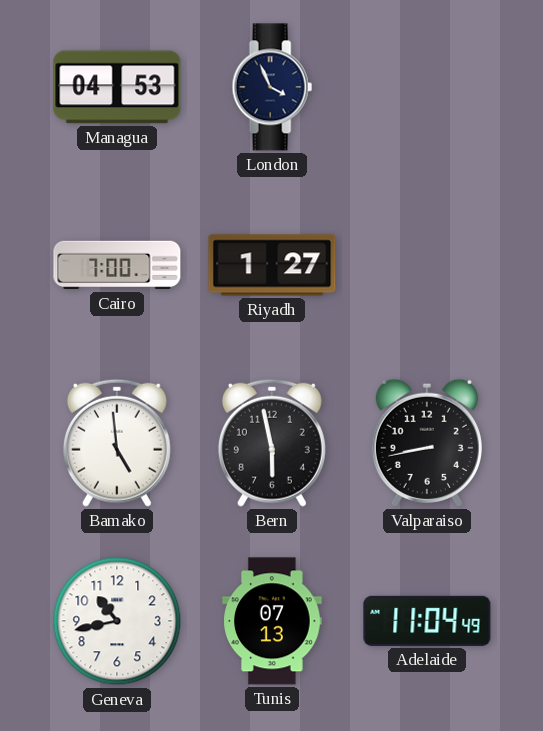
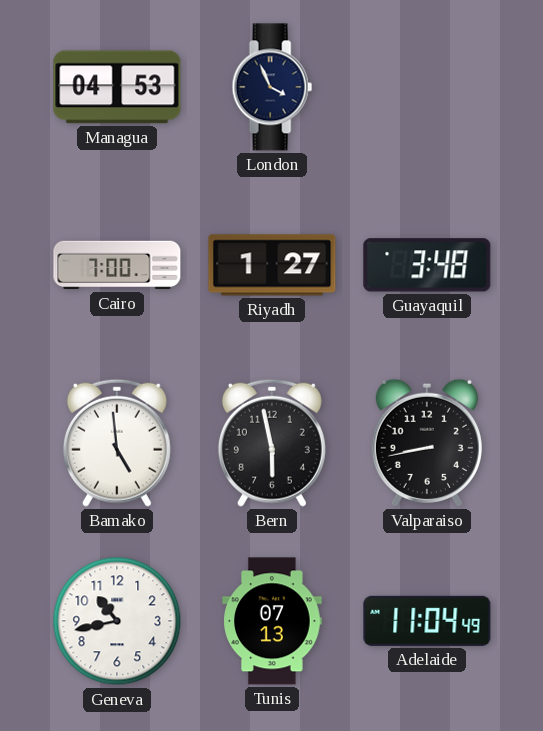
Guayaquil: none -> 3:48
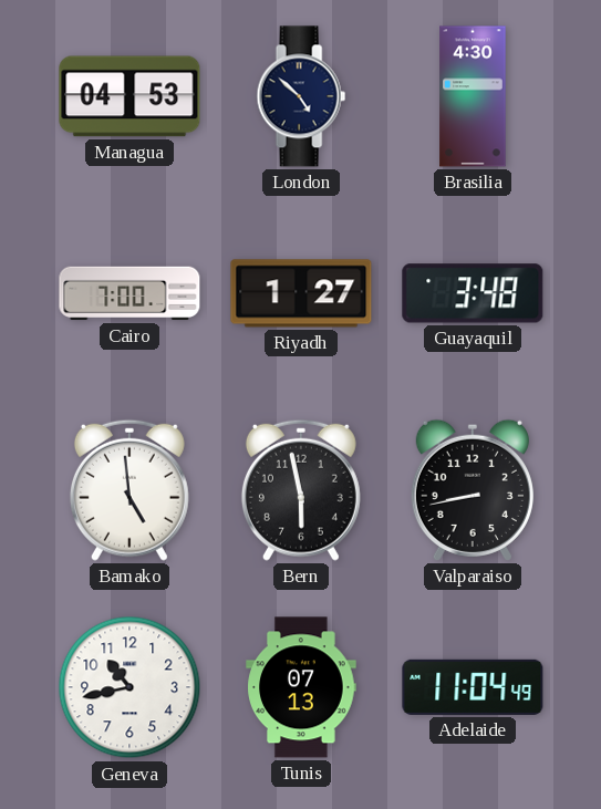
London: 3:56 -> 4:52
Brasilia: none -> 4:30
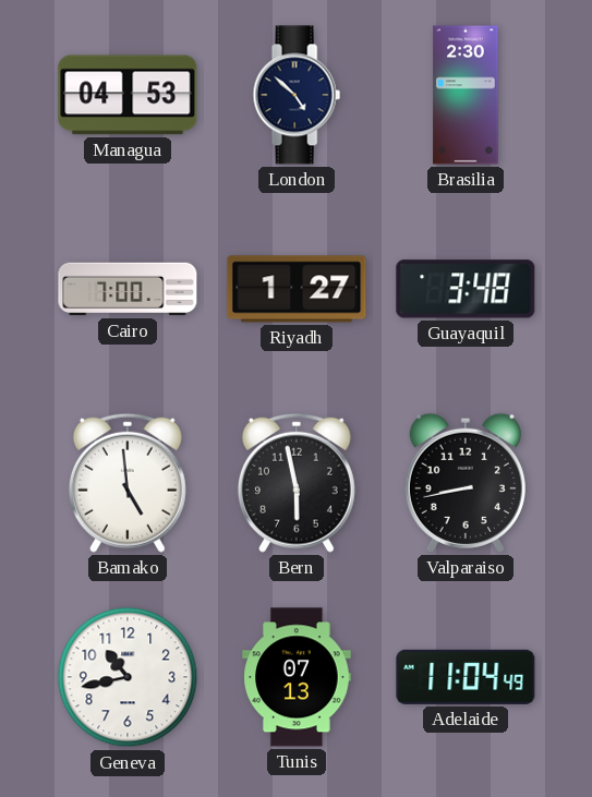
Brasilia: 4:30 -> 2:30
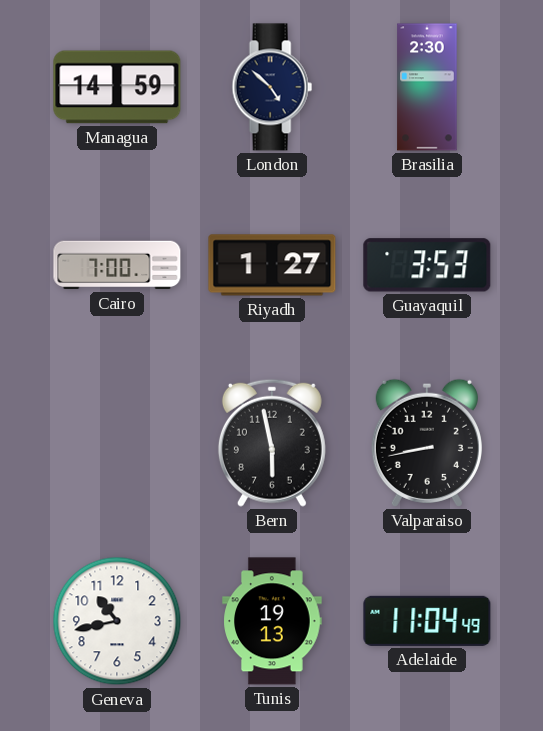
Managua: 04:53 -> 14:59
Guayaquil: 3:48 -> 3:53
Bamako: 4:59 -> none
Tunis: 07:13 -> 19:13
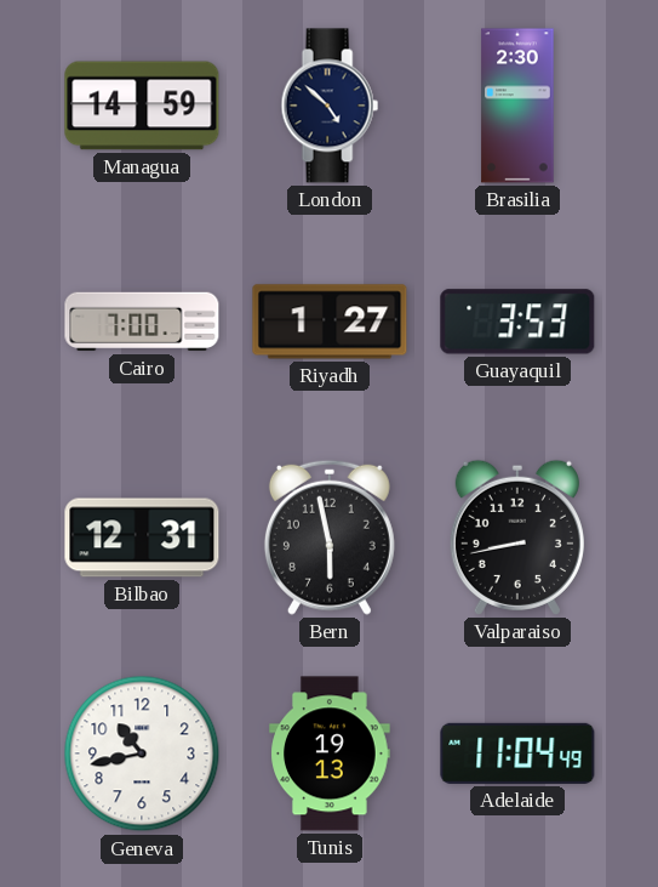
Bilbao: none -> 12:31
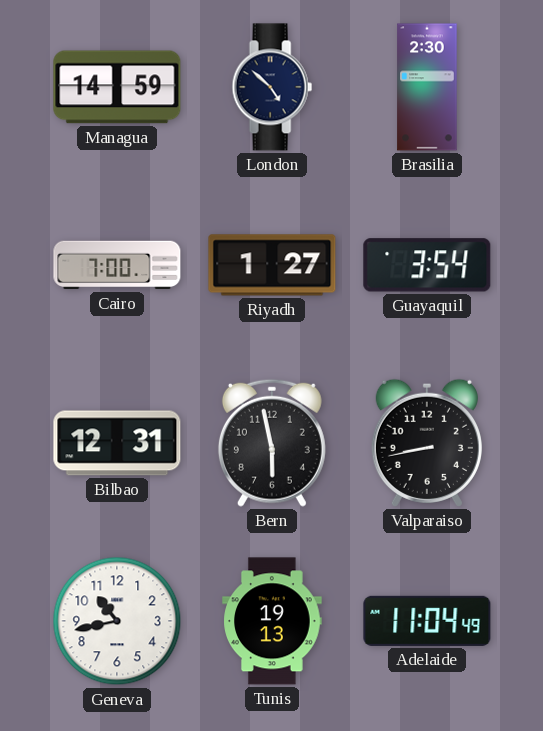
Guayaquil: 3:53 -> 3:54
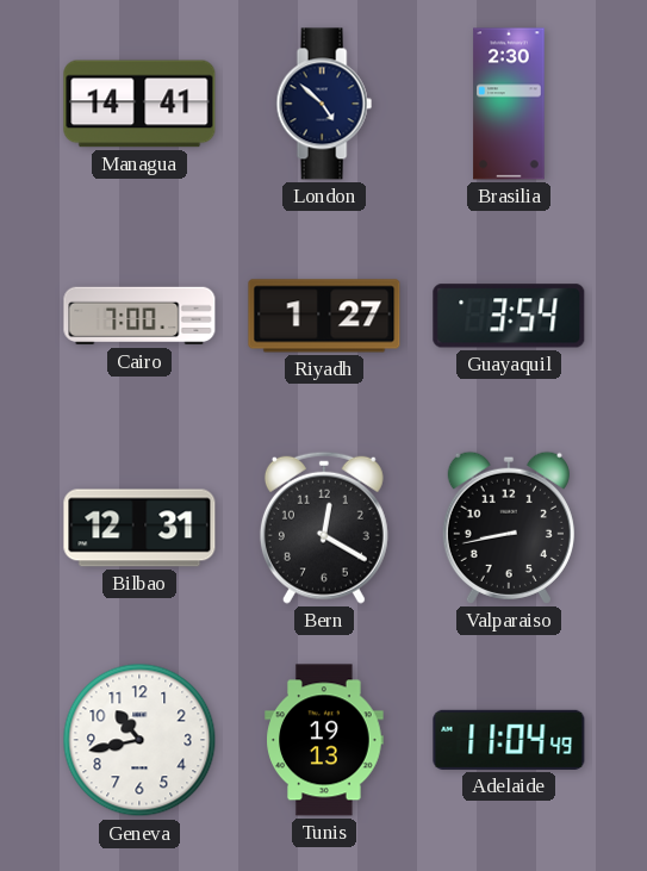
Managua: 14:59 -> 14:41
Bern: 5:58 -> 12:20
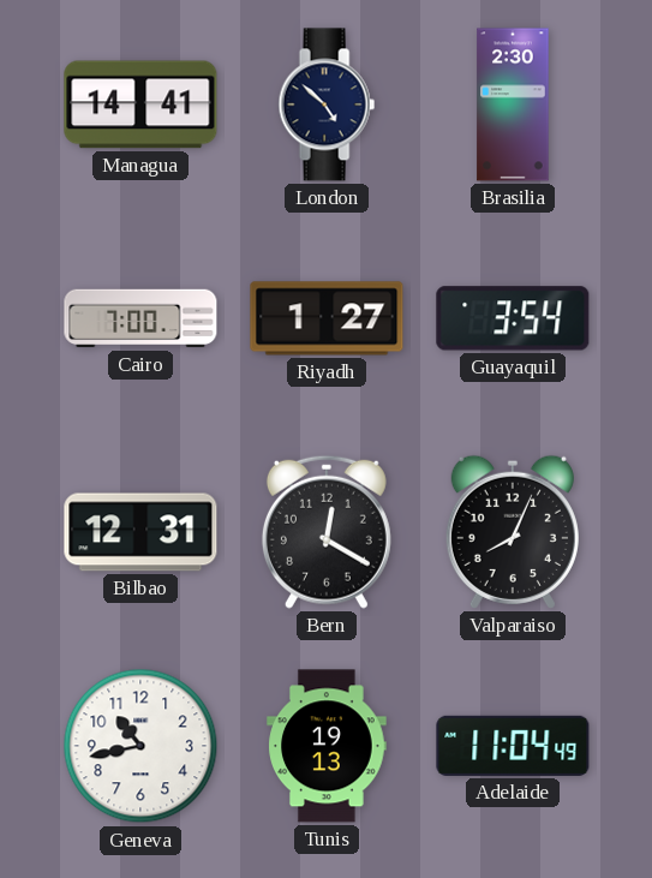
Valparaiso: 8:43 -> 8:04
